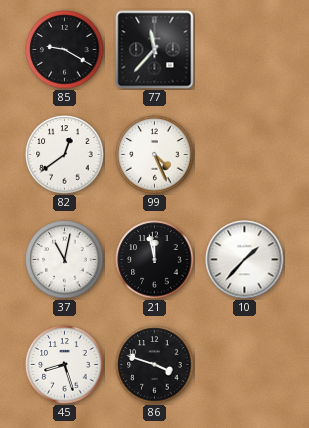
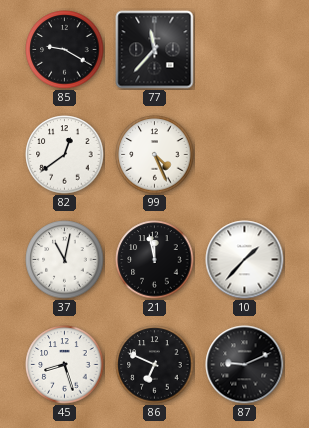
86: 3:48 -> 6:49
87: none -> 9:11
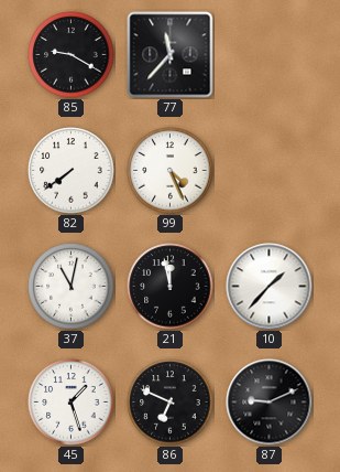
82: 12:39 -> 7:39
45: 8:27 -> 1:27
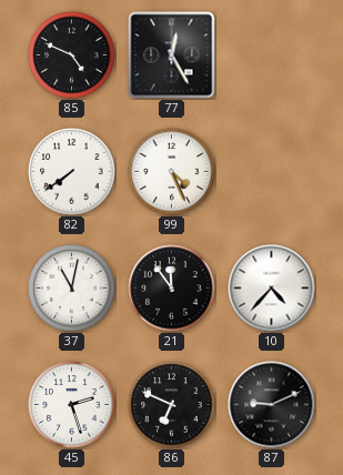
85: 9:20 -> 4:49
77: 11:37 -> 12:25
21: 11:58 -> 11:54
10: 1:37 -> 4:37
45: 1:27 -> 2:27
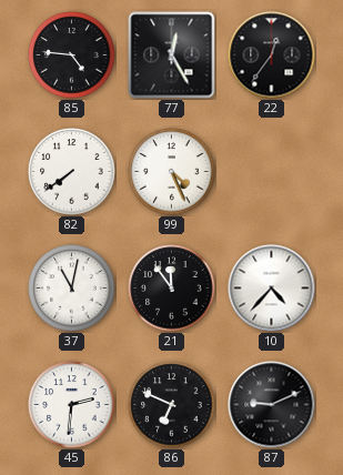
85: 4:49 -> 4:46
22: none -> 12:36
45: 2:27 -> 2:31
